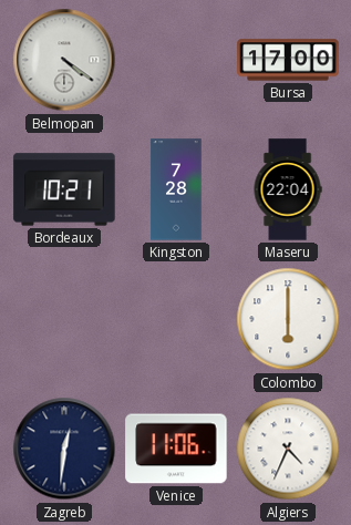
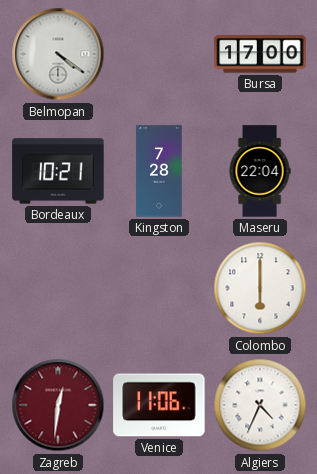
Zagreb dial: navy -> burgundy
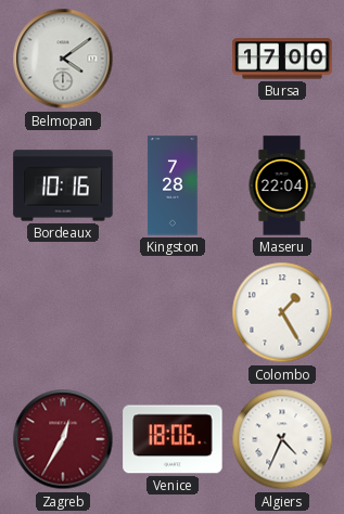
Belmopan: 4:21 -> 4:09
Bordeaux: 10:21 -> 10:16
Colombo: 6:00 -> 1:25
Zagreb: 12:31 -> 12:35
Venice: 11:06 -> 18:06
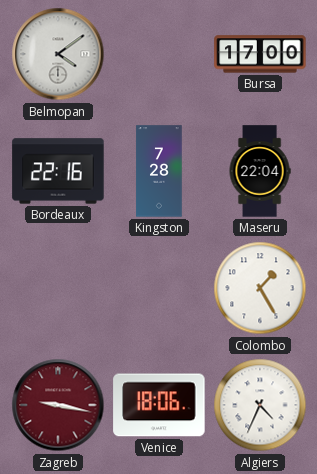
Bordeaux: 10:16 -> 22:16
Zagreb: 12:35 -> 9:17
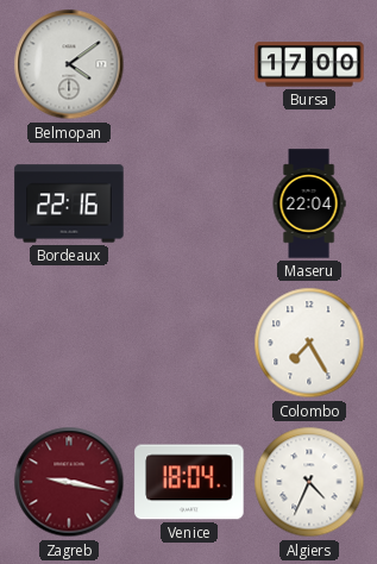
Kingston: 7:28 -> none
Colombo: 1:25 -> 7:25
Venice: 18:06 -> 18:04
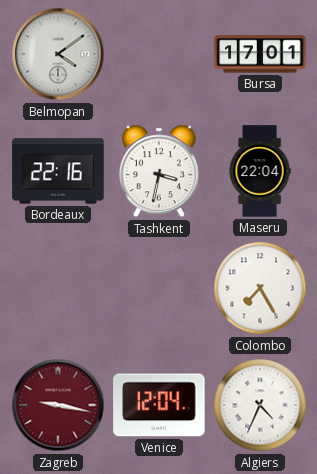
Bursa: 17:00 -> 17:01
Tashkent: none -> 3:32
Venice: 18:04 -> 12:04
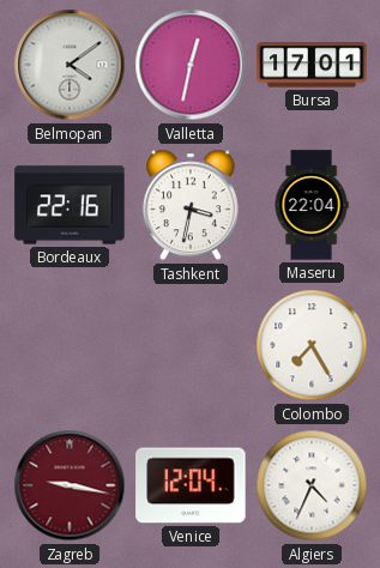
Valletta: none -> 12:32
